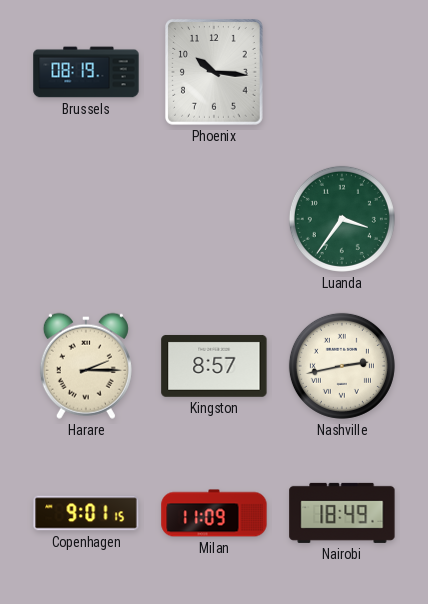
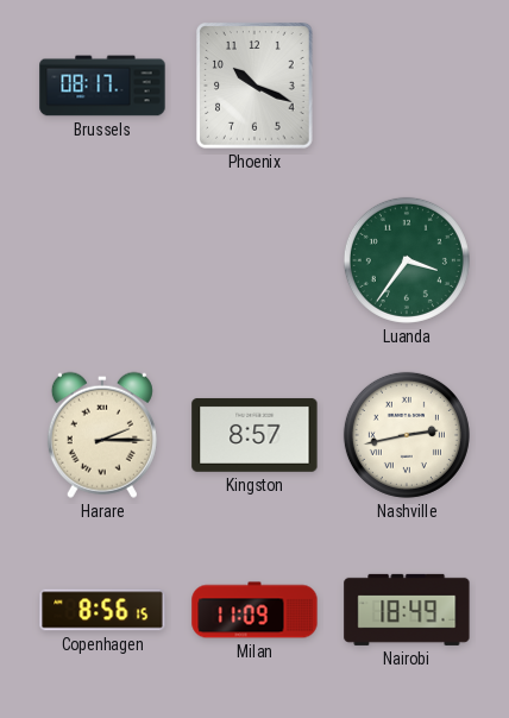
Brussels: 08:19 -> 08:17
Phoenix: 10:16 -> 10:19
Copenhagen: 9:01 -> 8:56
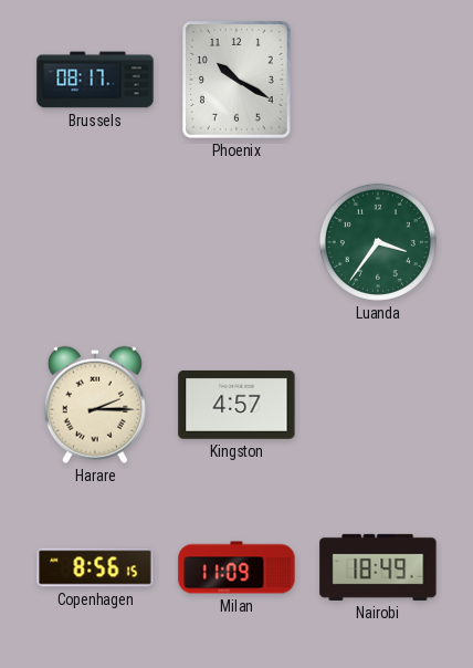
Phoenix: 10:19 -> 10:20
Kingston: 8:57 -> 4:57
Nashville: 2:43 -> none
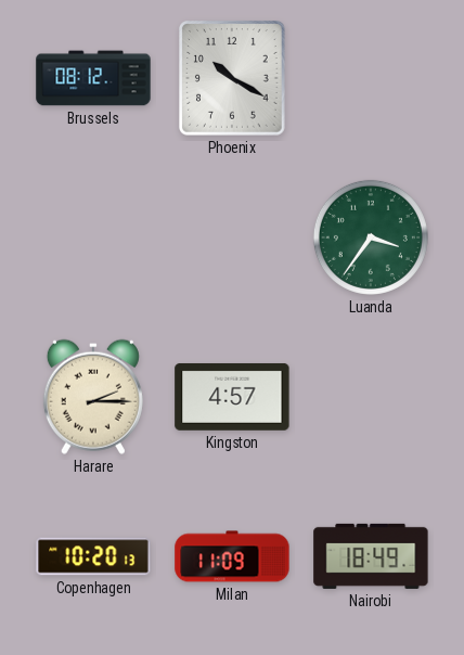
Brussels: 08:17 -> 08:12
Copenhagen: 8:56 -> 10:20
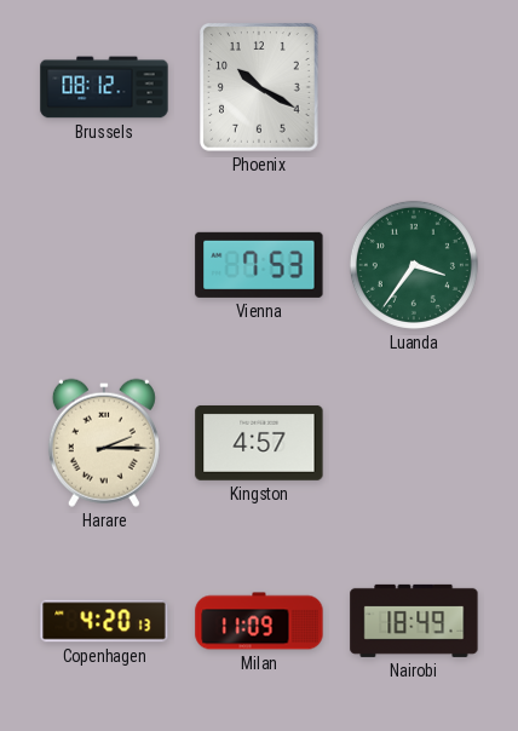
Vienna: none -> 7:53
Copenhagen: 10:20 -> 4:20
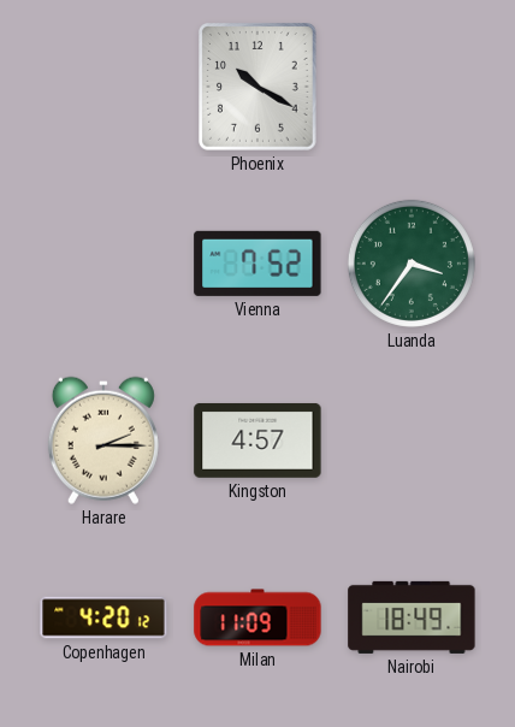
Brussels: 08:12 -> none
Vienna: 7:53 -> 7:52
Copenhagen: 4:20:13 -> 4:20:12
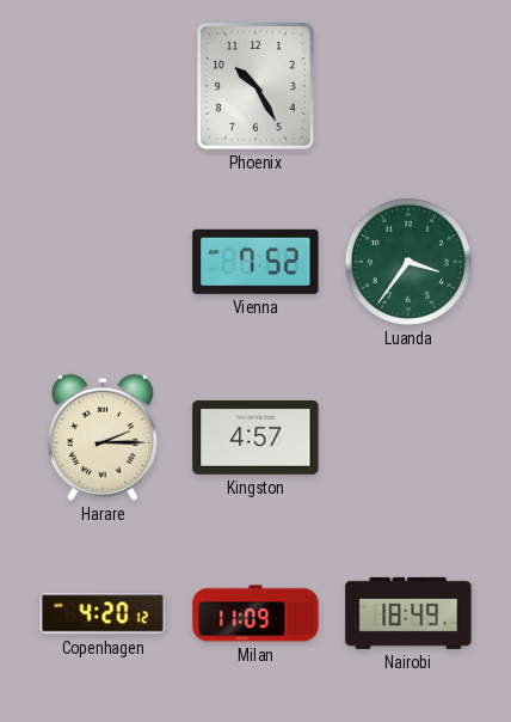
Phoenix: 10:20 -> 10:25
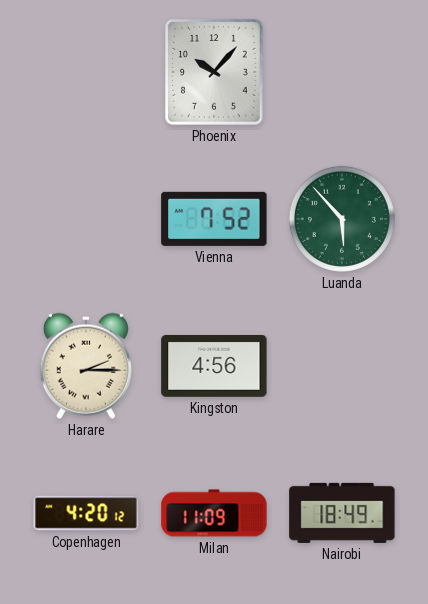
Phoenix: 10:25 -> 10:07
Luanda: 3:36 -> 5:53
Kingston: 4:57 -> 4:56
